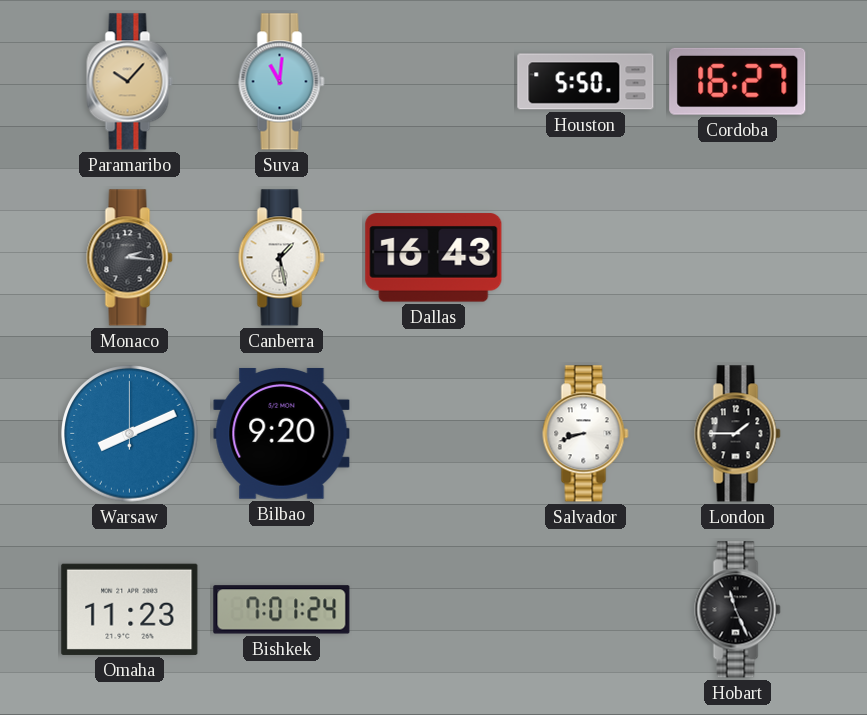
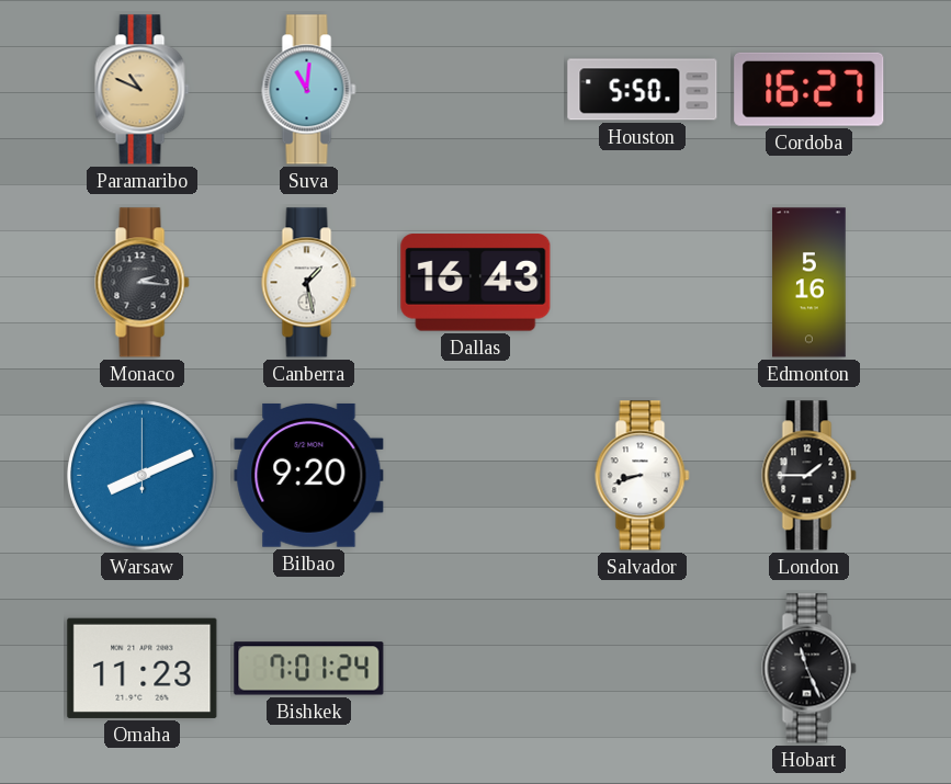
Paramaribo: 10:07 -> 10:49
Edmonton: none -> 5:16
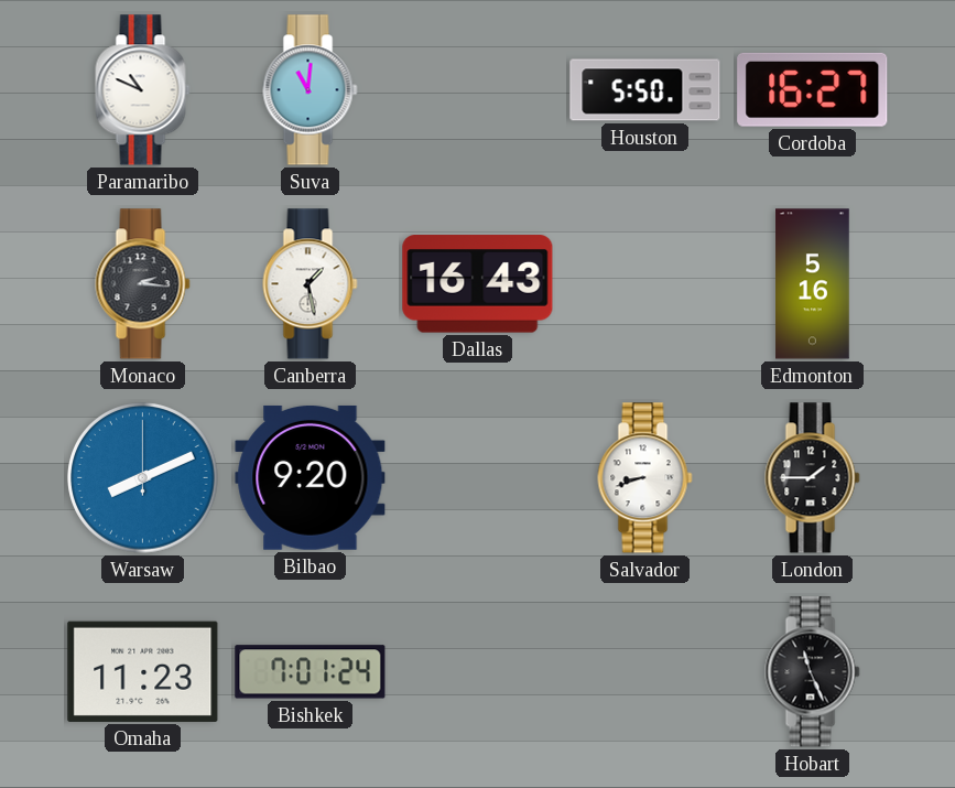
Paramaribo dial: champagne -> white
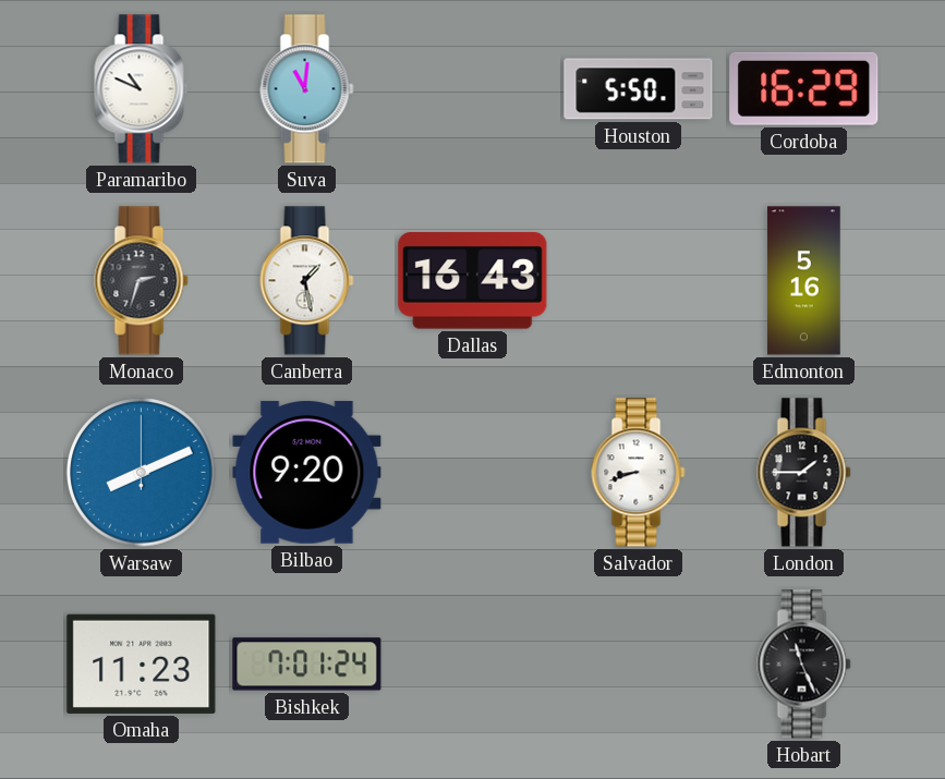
Cordoba: 16:27 -> 16:29
Monaco: 2:16 -> 2:33
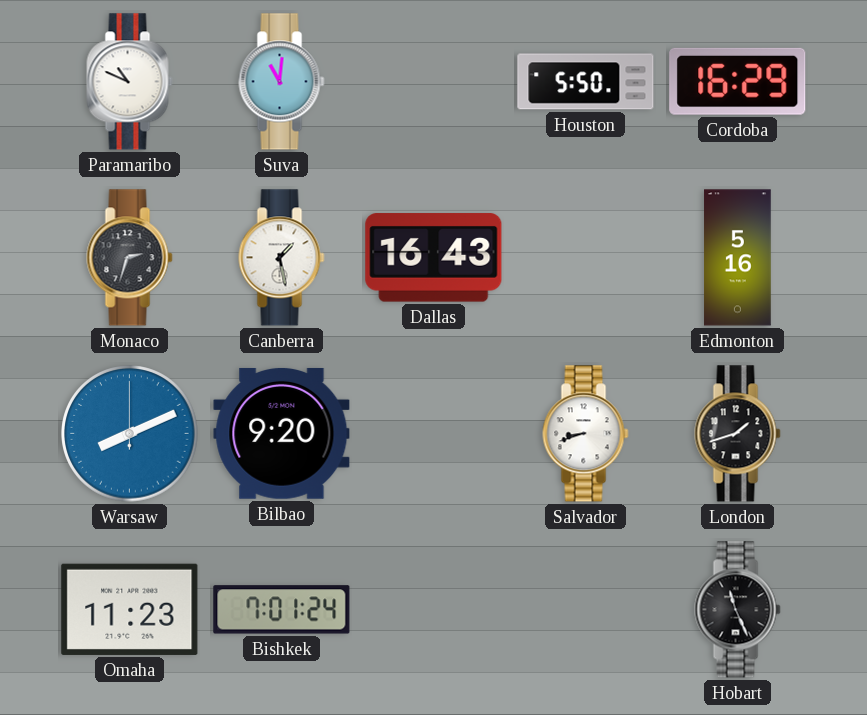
London: 1:45 -> 1:42
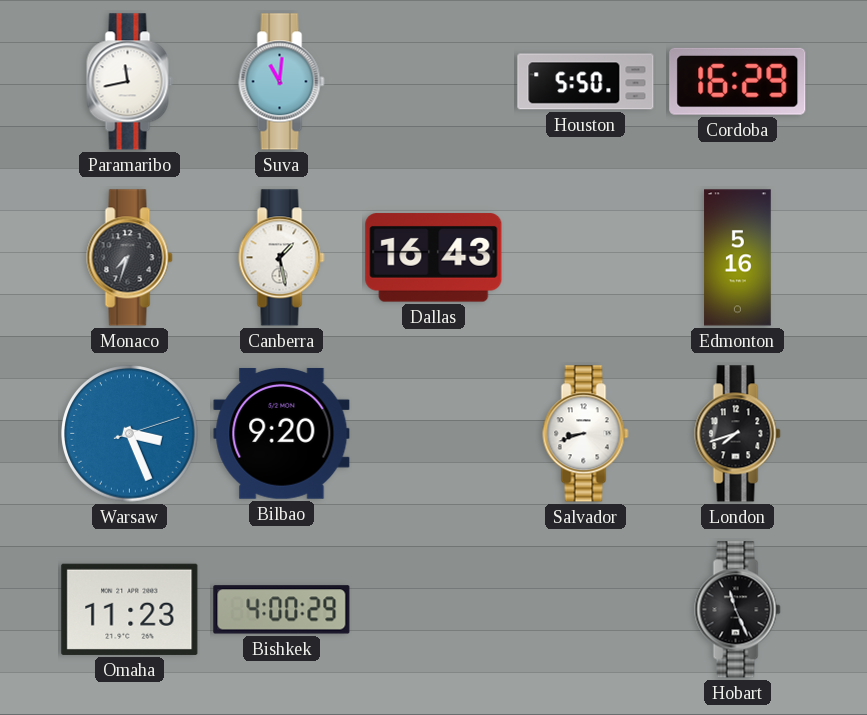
Paramaribo: 10:49 -> 11:43
Monaco: 2:33 -> 7:33
Warsaw: 8:11 -> 3:26
London: 1:42 -> 7:42
Bishkek: 7:01 -> 4:00
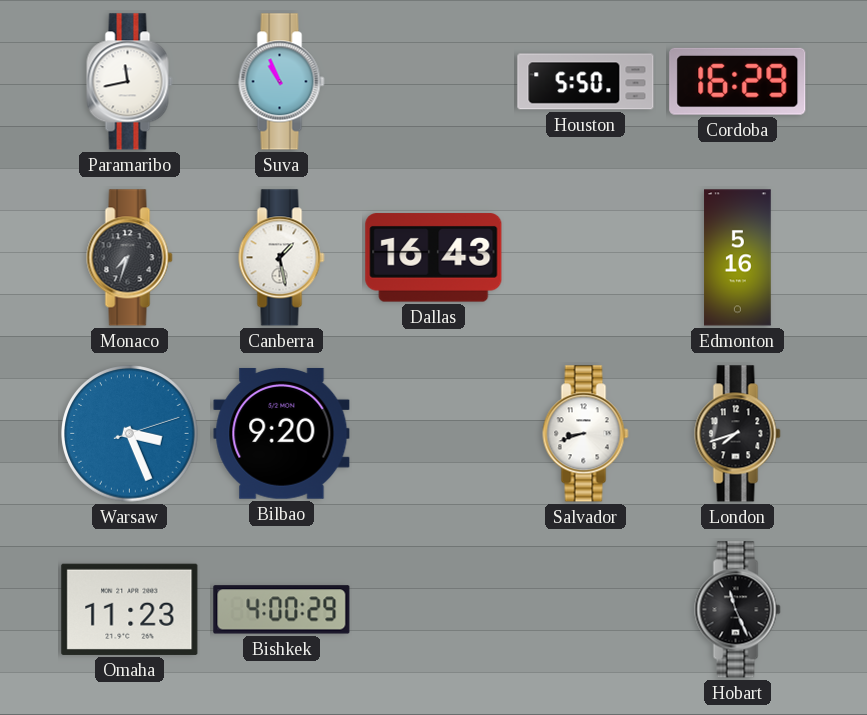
Suva: 11:01 -> 10:56
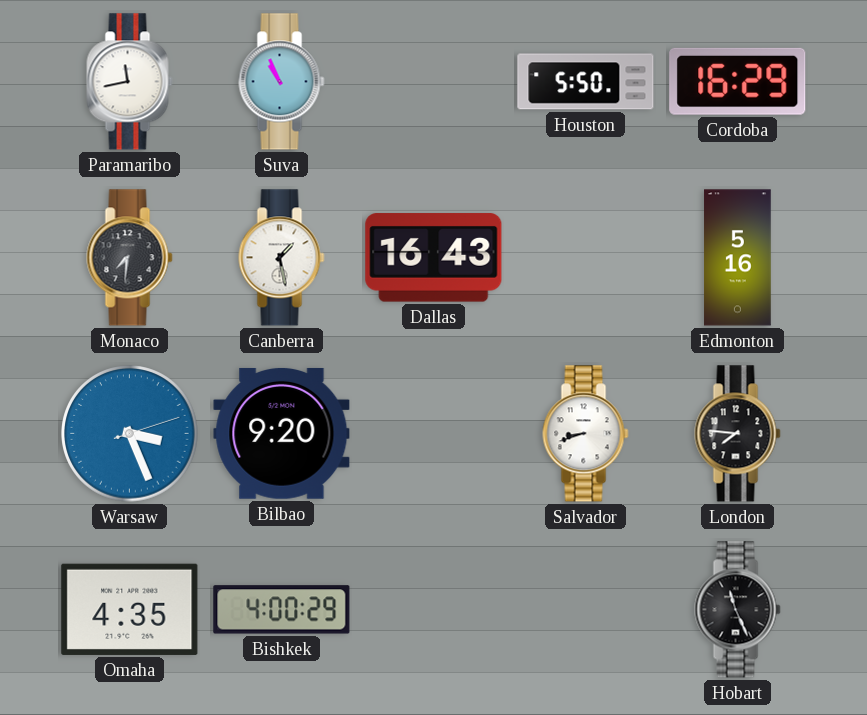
Monaco: 7:33 -> 7:31
London: 7:42 -> 7:46
Omaha: 11:23 -> 4:35
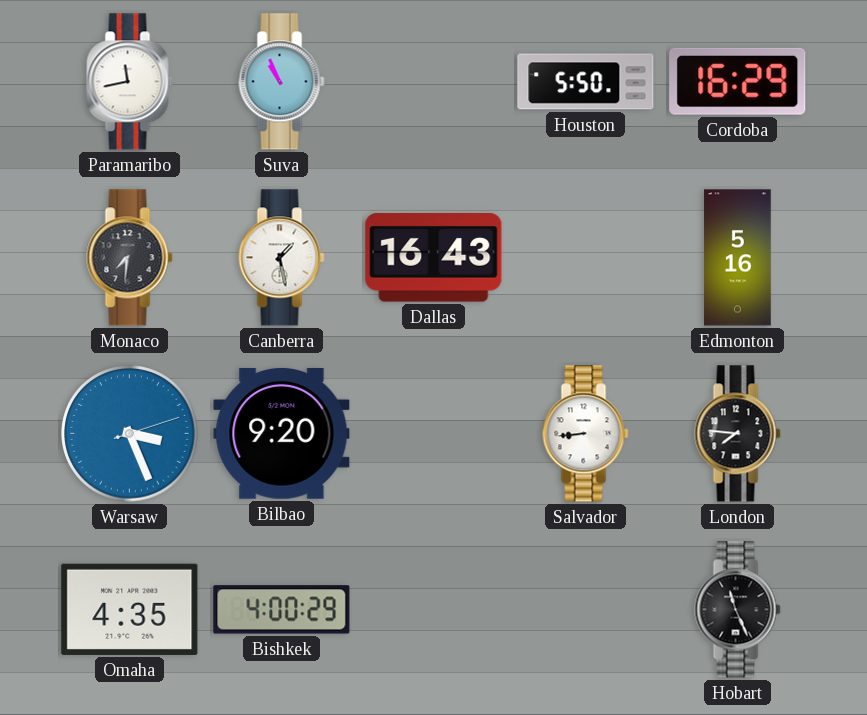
Salvador: 8:42 -> 8:44
